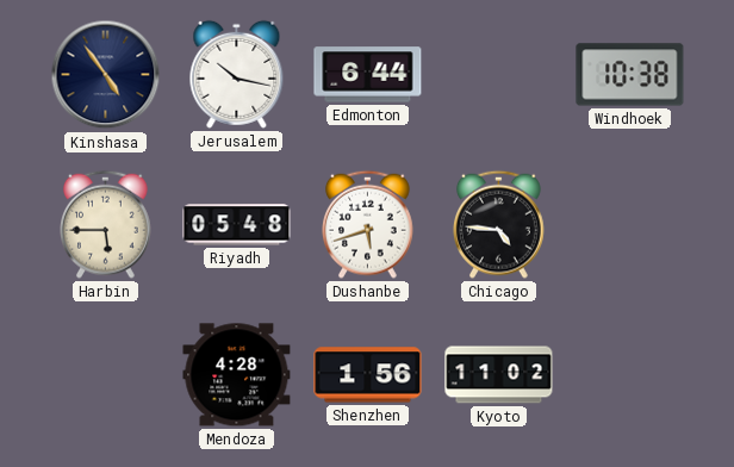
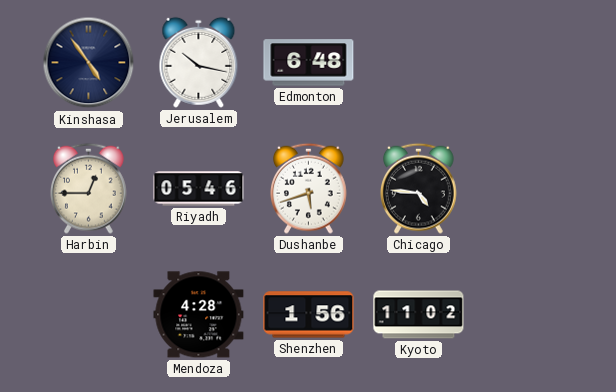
Edmonton: 6:44 -> 6:48
Windhoek: 10:38 -> none
Harbin: 5:45 -> 12:45
Riyadh: 05:48 -> 05:46
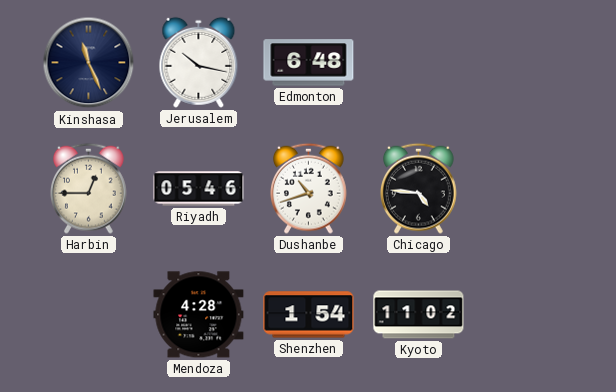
Kinshasa: 4:54 -> 11:26
Dushanbe: 5:42 -> 10:42
Shenzhen: 1:56 -> 1:54
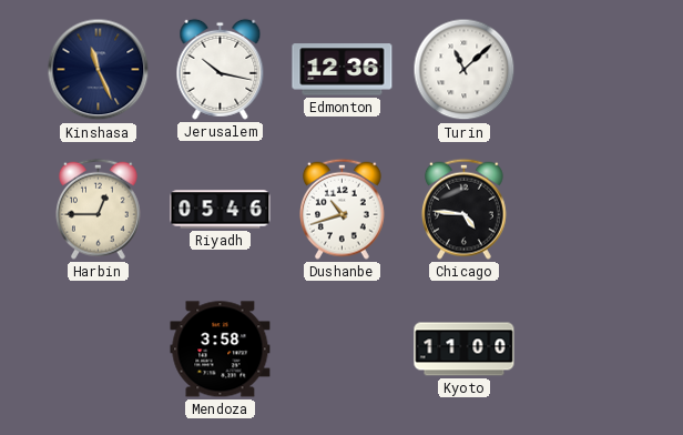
Edmonton: 6:48 -> 12:36
Turin: none -> 11:08
Mendoza: 4:28 -> 3:58
Shenzhen: 1:54 -> none
Kyoto: 11:02 -> 11:00
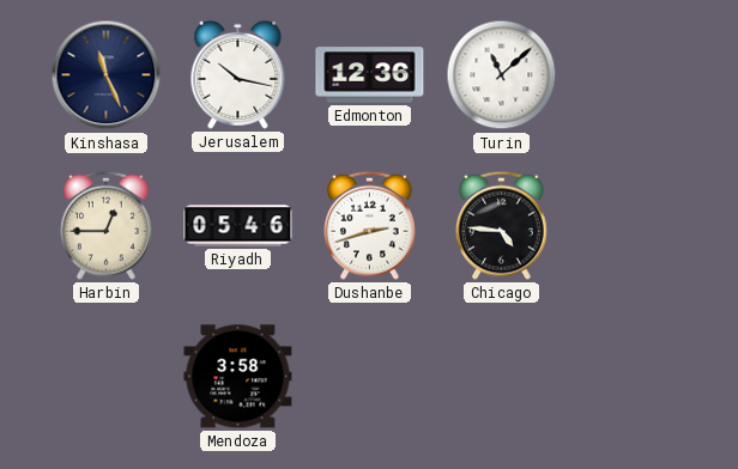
Dushanbe: 10:42 -> 2:42
Kyoto: 11:00 -> none
